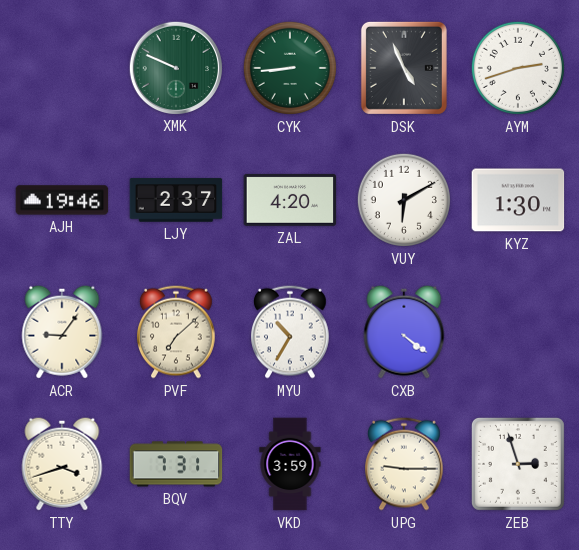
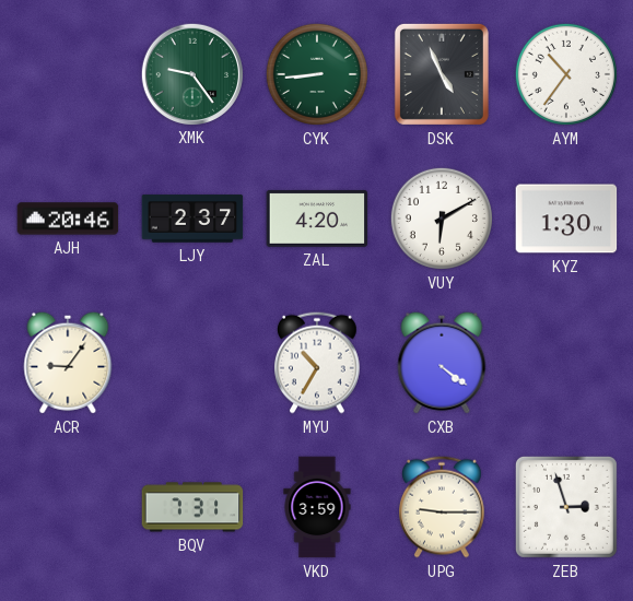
XMK: 9:49 -> 9:24
AYM: 2:42 -> 10:36
AJH: 19:46 -> 20:46
PVF: 7:08 -> none
TTY: 3:42 -> none
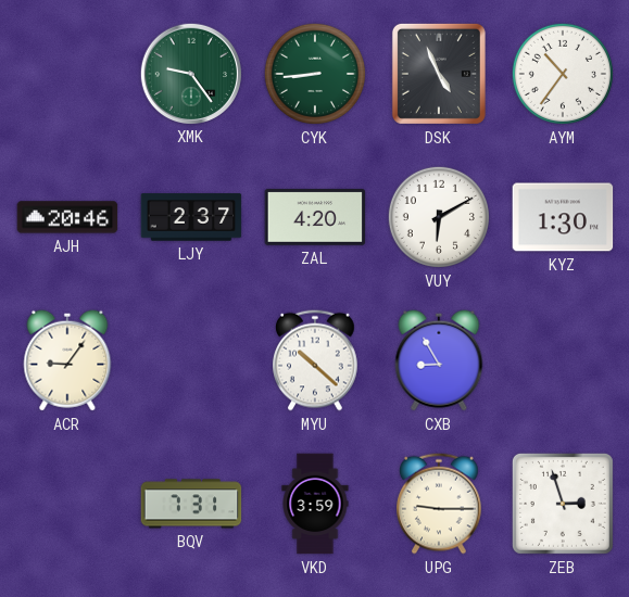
MYU: 10:35 -> 10:22
CXB: 4:21 -> 8:55
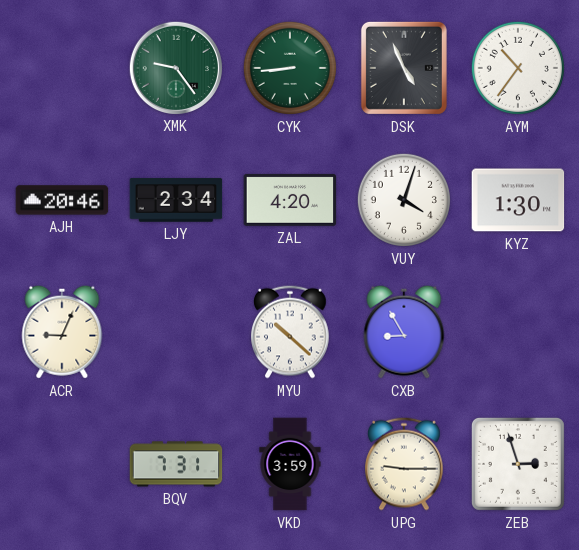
LJY: 2:37 -> 2:34
VUY: 6:10 -> 4:03
ACR: 9:06 -> 9:04
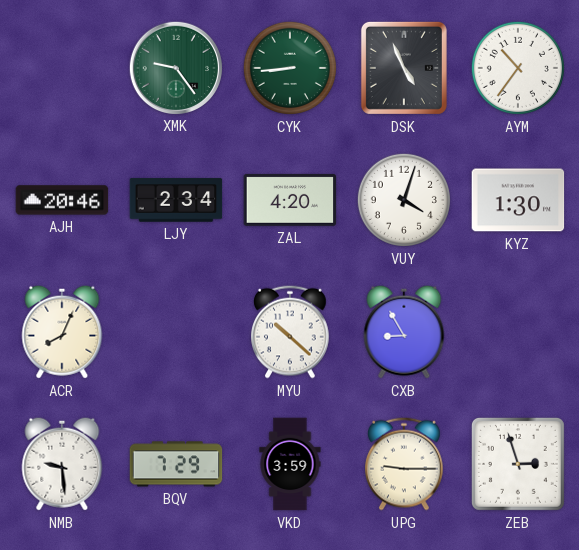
ACR: 9:04 -> 8:04
NMB: none -> 9:29
BQV: 7:31 -> 7:29
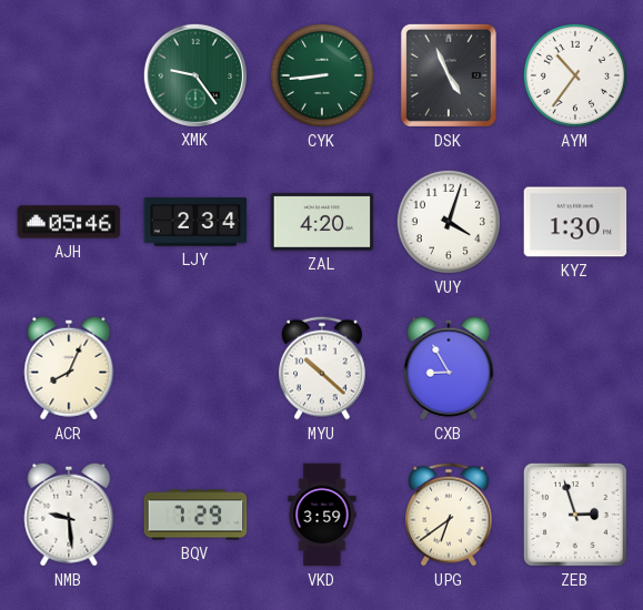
AJH: 20:46 -> 05:46
UPG: 9:15 -> 6:39
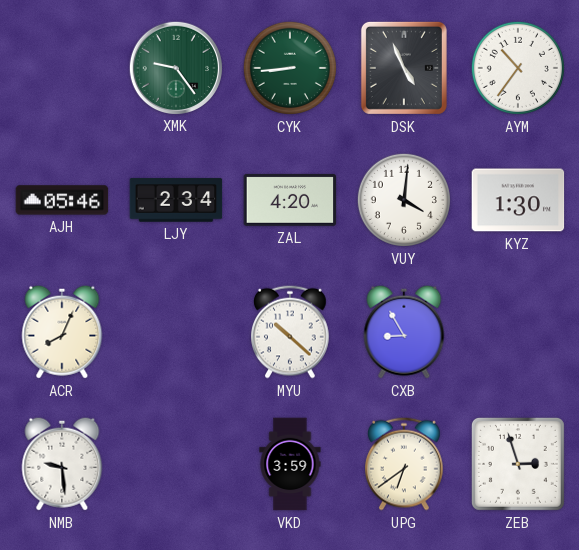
VUY: 4:03 -> 4:01
BQV: 7:29 -> none
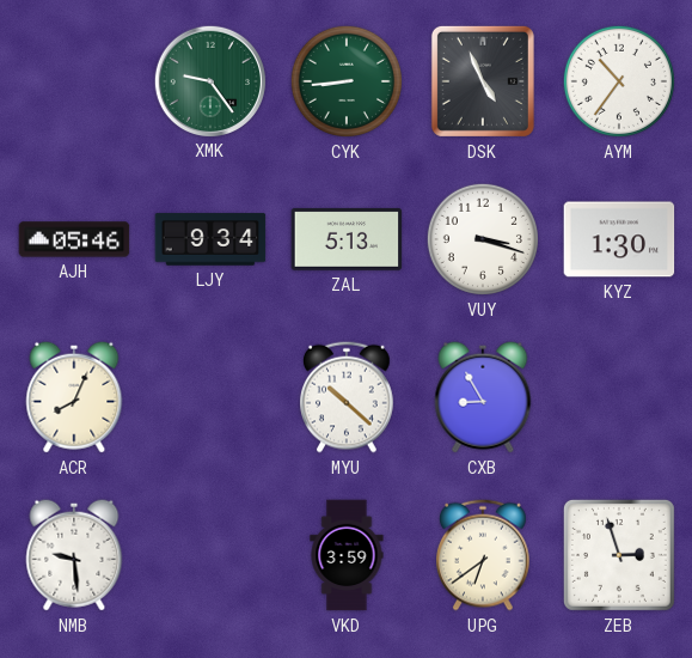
LJY: 2:34 -> 9:34
ZAL: 4:20 -> 5:13
VUY: 4:01 -> 3:18
